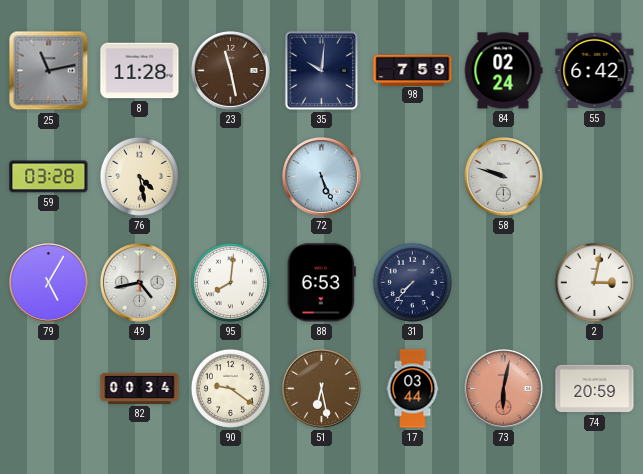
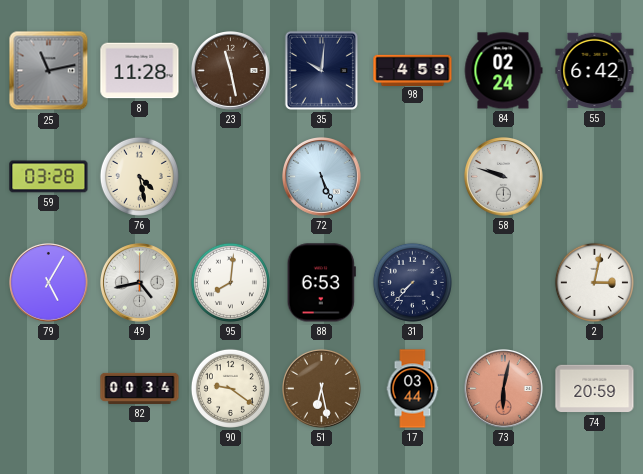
98: 7:59 -> 4:59
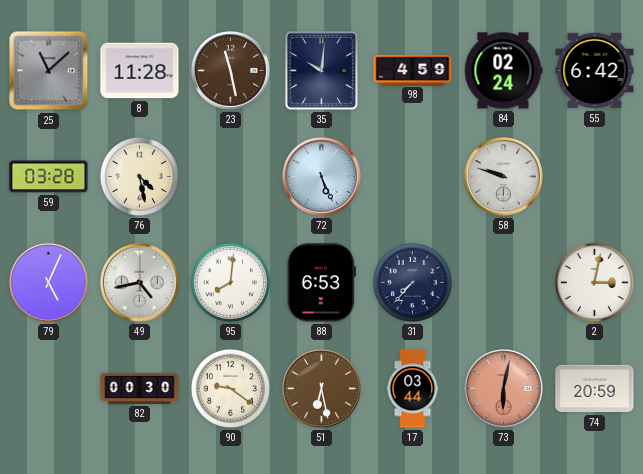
25: 11:13 -> 11:08
79: 5:05 -> 5:04
82: 00:34 -> 00:30
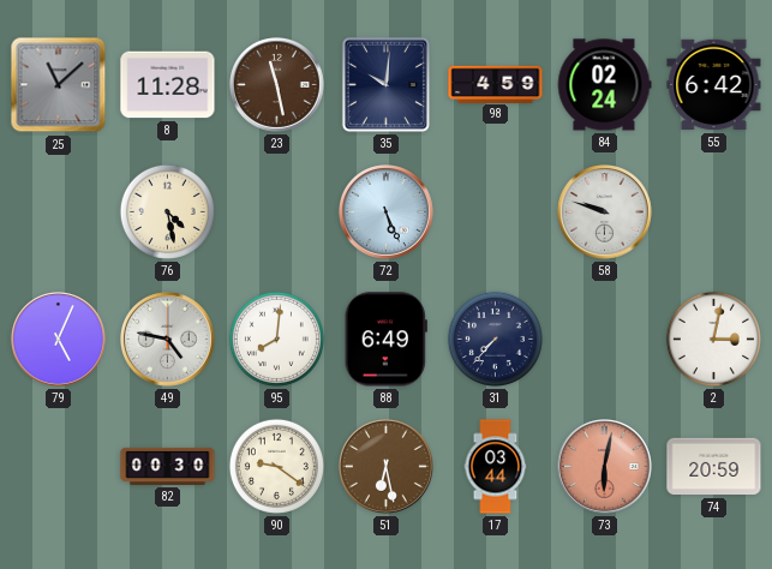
59: 03:28 -> none
49: 4:43 -> 4:47
88: 6:53 -> 6:49
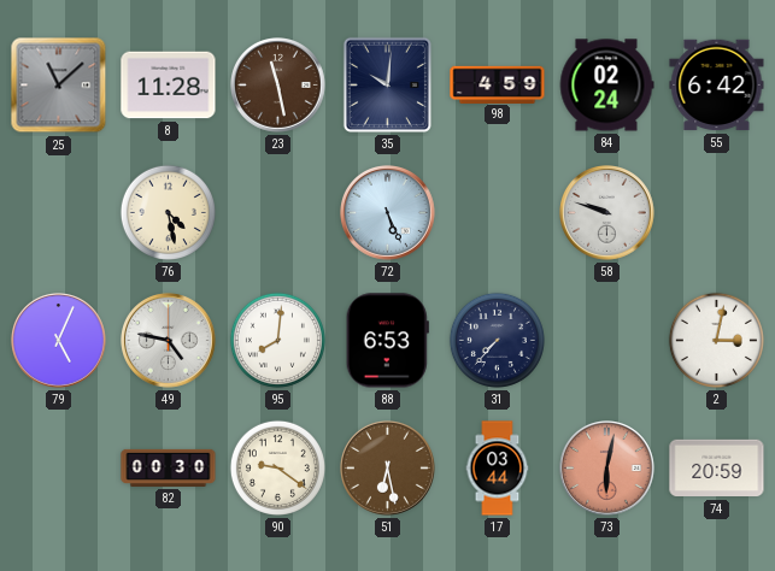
88: 6:49 -> 6:53
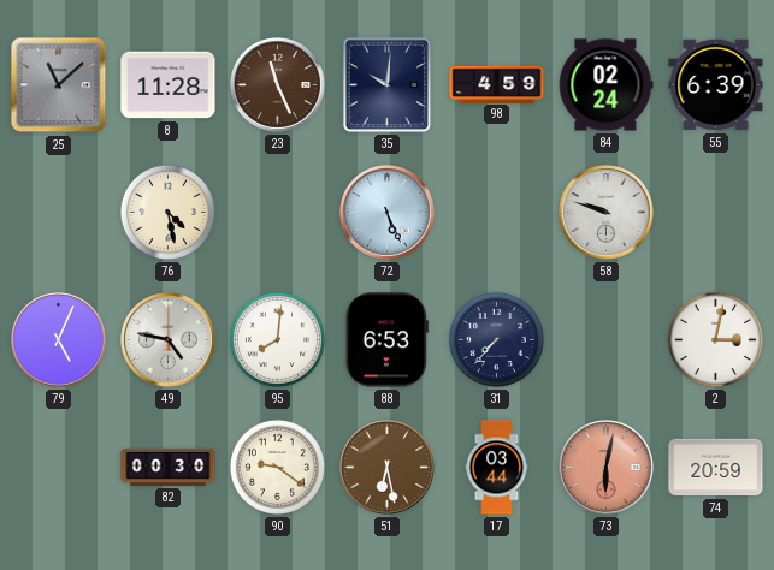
23: 11:28 -> 11:26
55: 6:42 -> 6:39
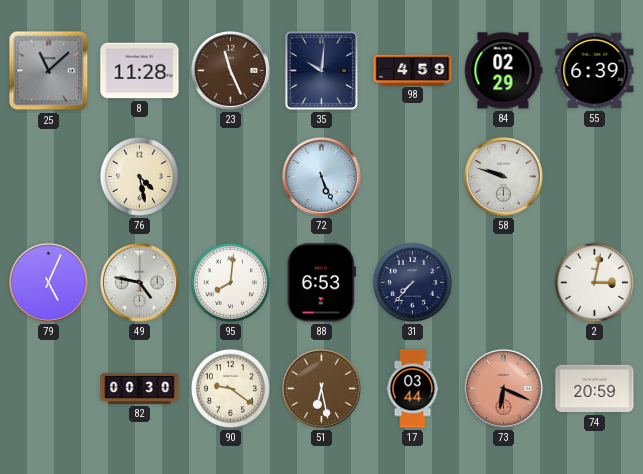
84: 02:24 -> 02:29
73: 6:02 -> 6:19
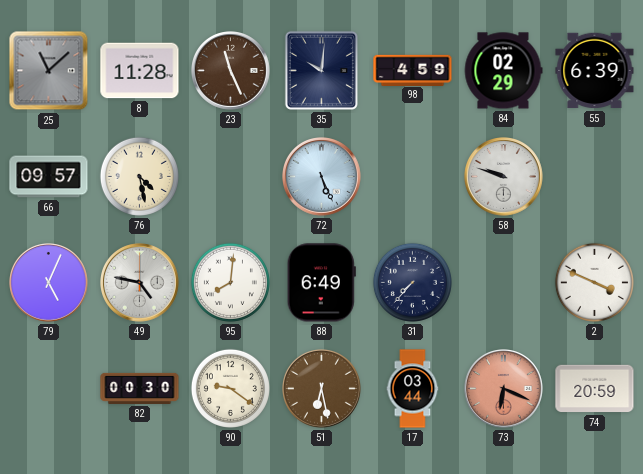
66: none -> 09:57
88: 6:53 -> 6:49
2: 3:02 -> 3:49
